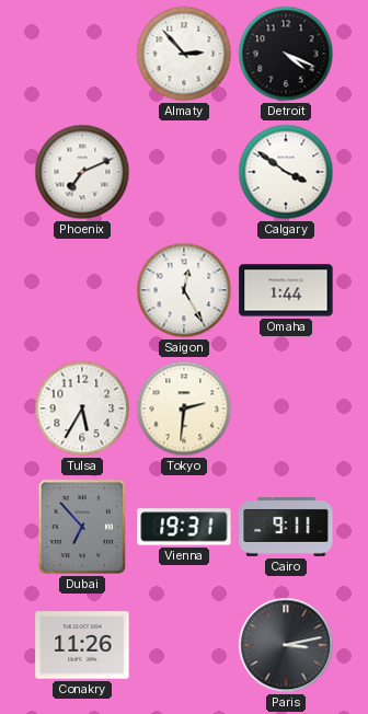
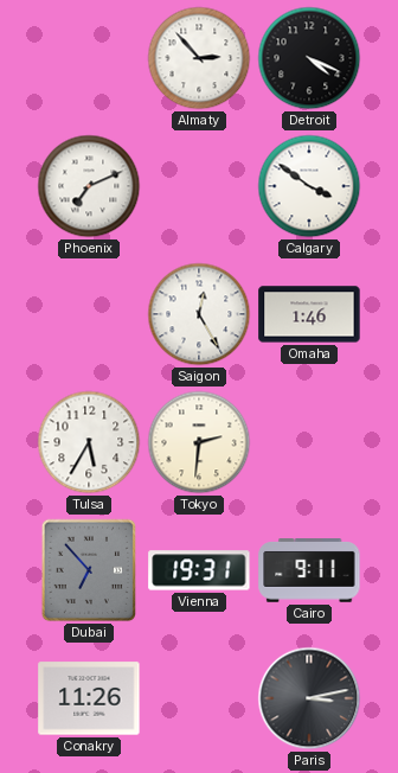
Omaha: 1:44 -> 1:46
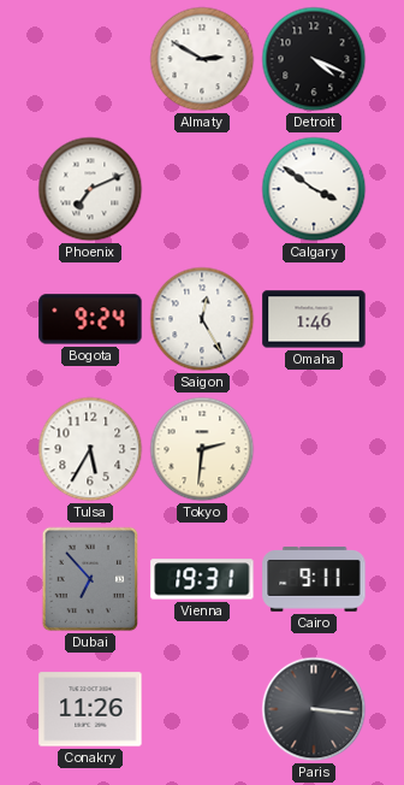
Almaty: 2:53 -> 2:50
Bogota: none -> 9:24
Paris: 3:13 -> 3:16
